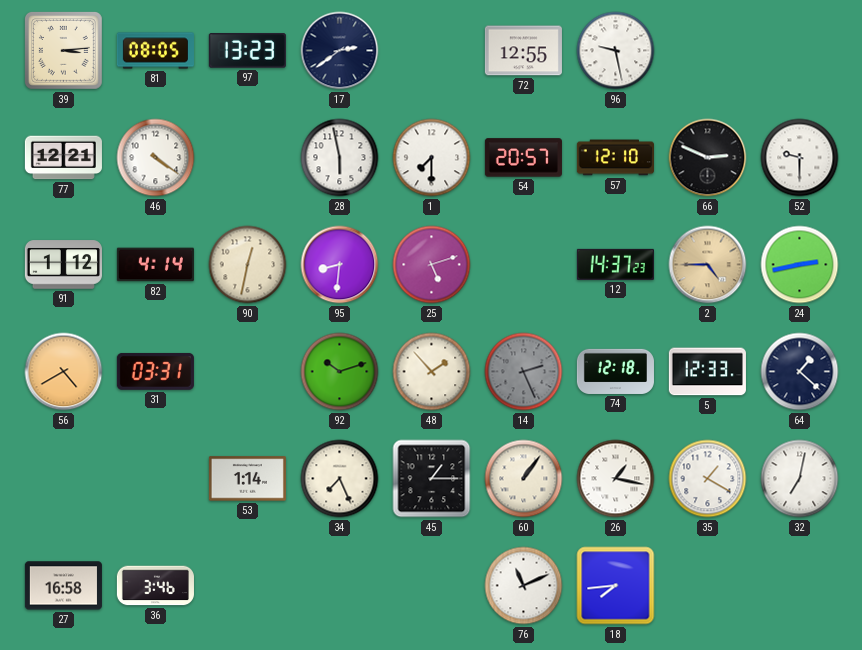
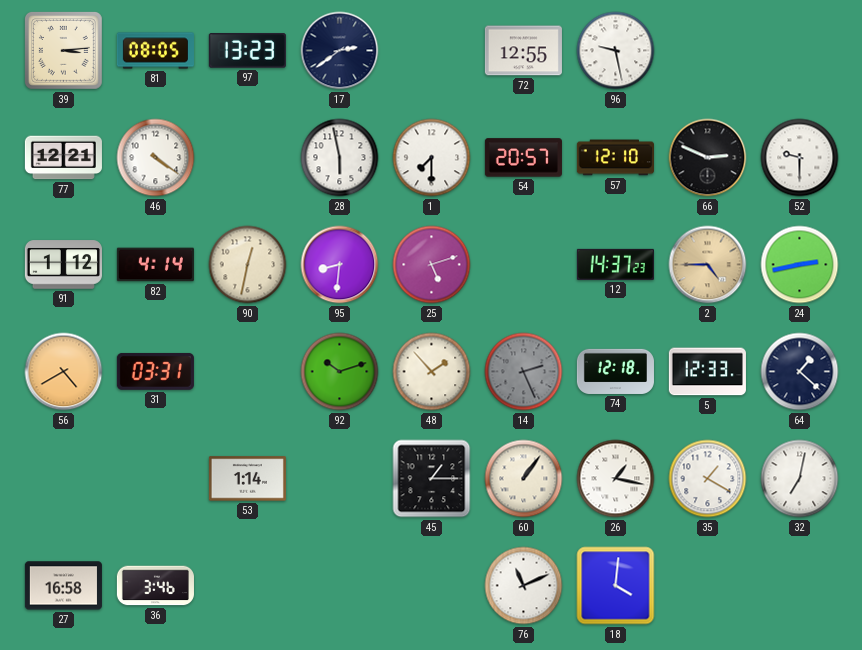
34: 7:26 -> none
18: 7:44 -> 4:01
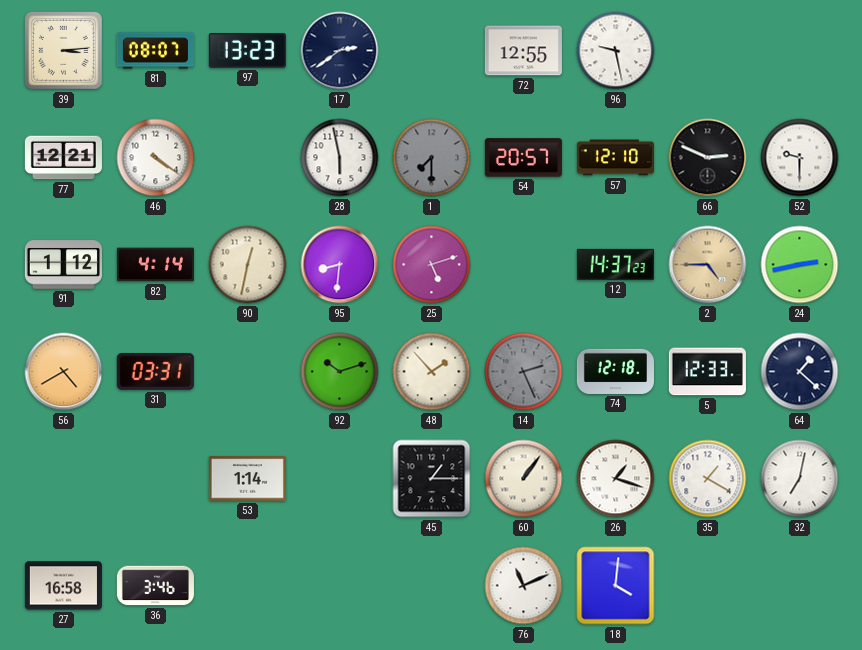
81: 08:05 -> 08:07
1 dial: white -> grey
26: 1:17 -> 1:18
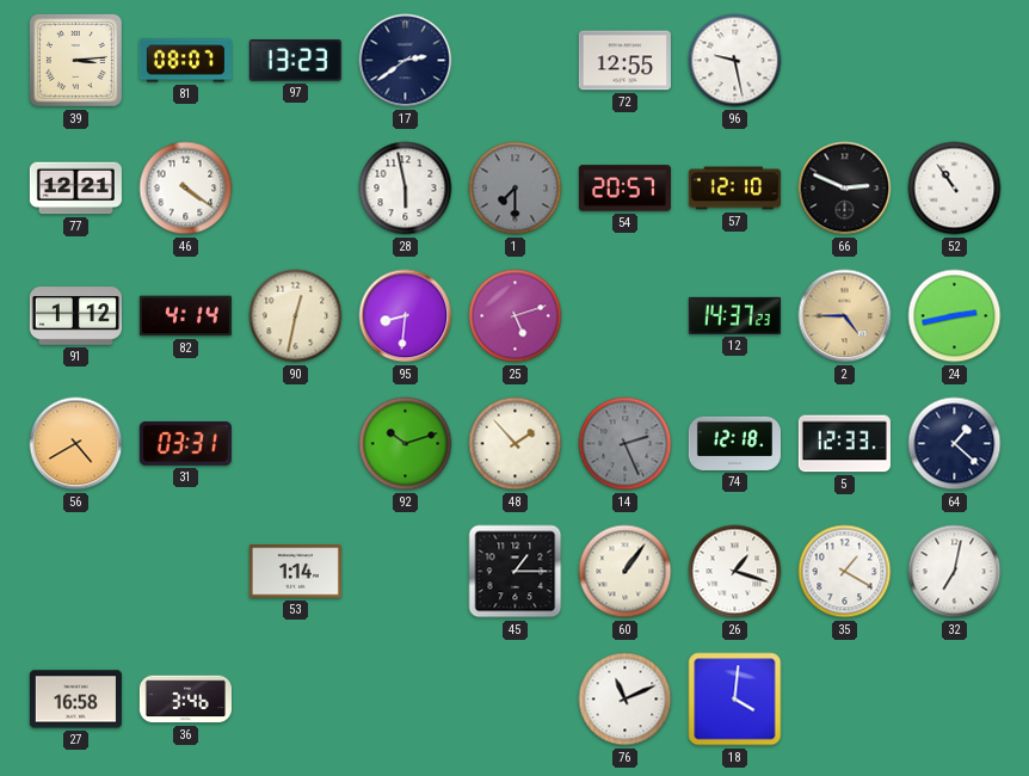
52: 9:30 -> 10:54
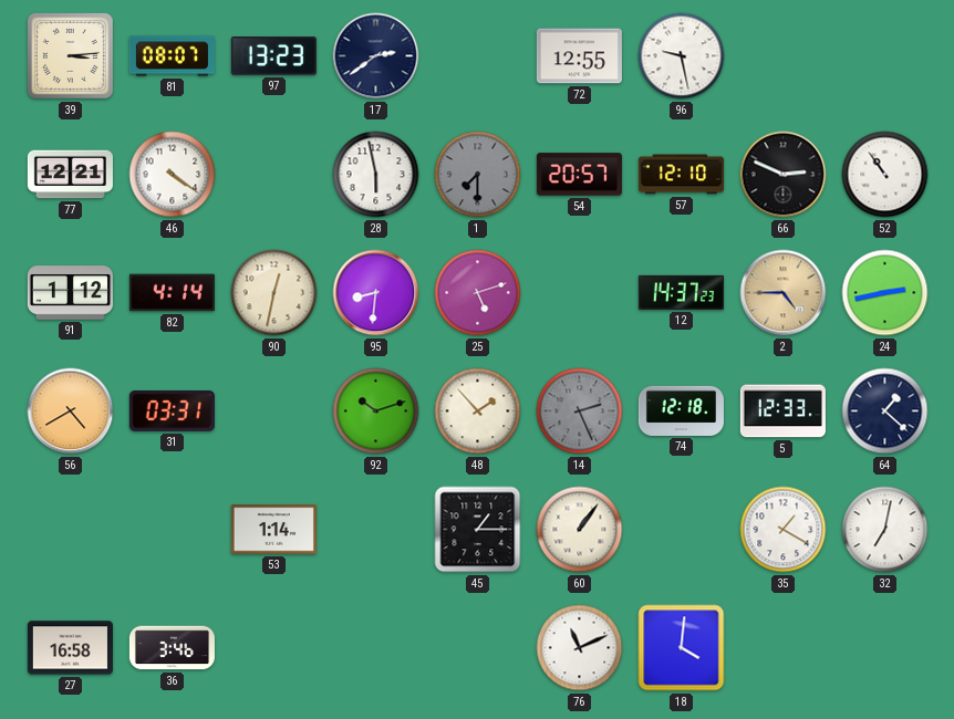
26: 1:18 -> none
